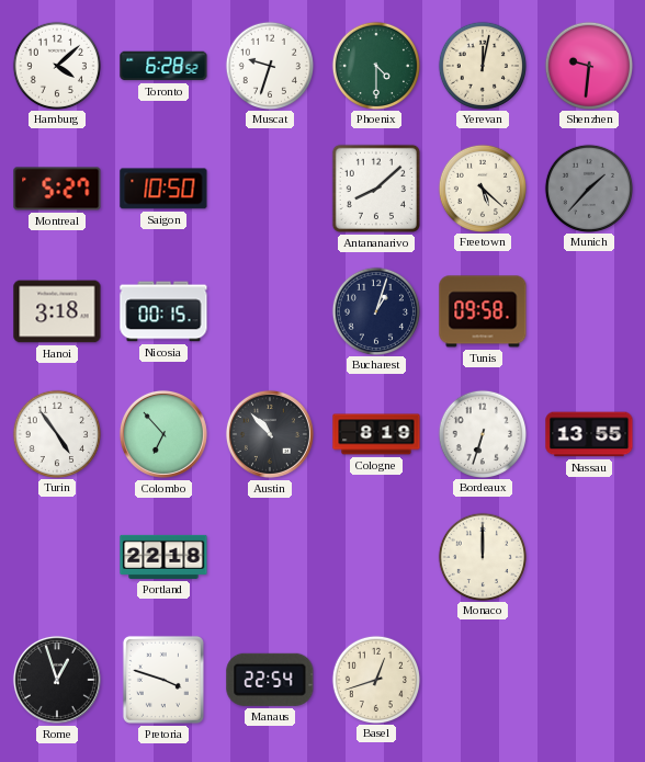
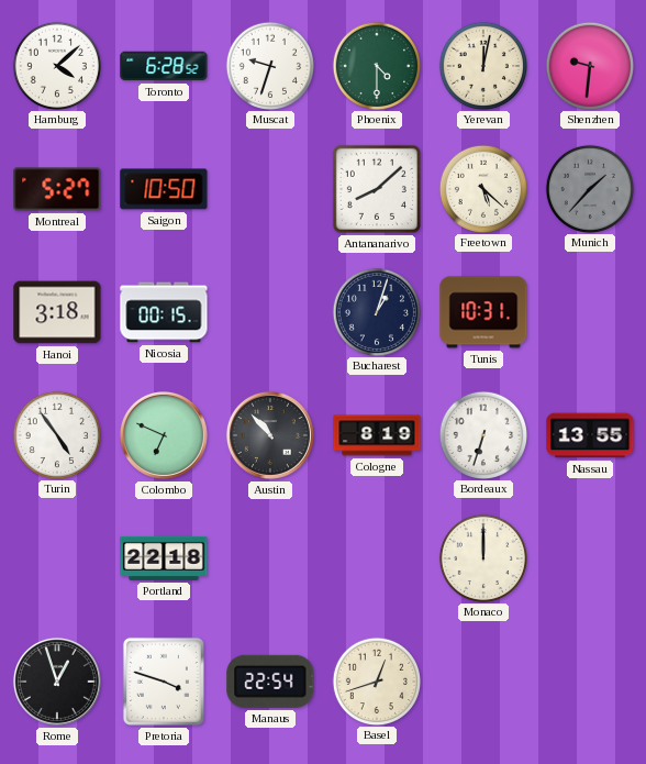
Tunis: 09:58 -> 10:31
Colombo: 6:53 -> 6:49
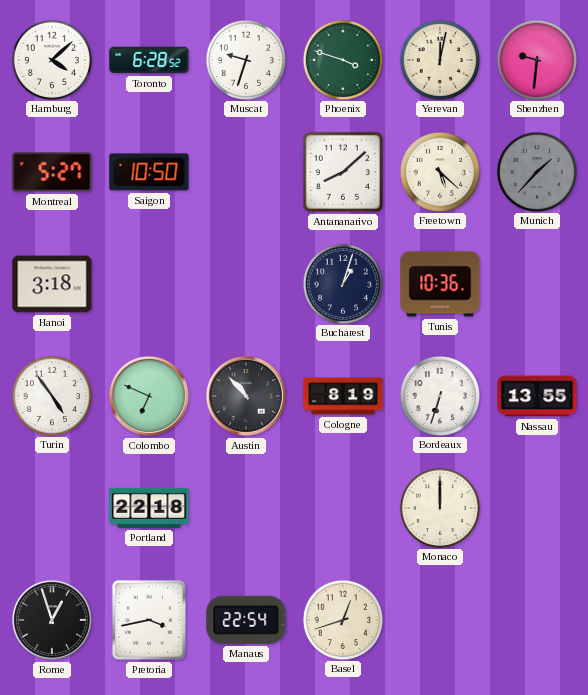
Phoenix: 4:30 -> 3:48
Nicosia: 00:15 -> none
Tunis: 10:31 -> 10:36
Pretoria: 3:48 -> 3:43
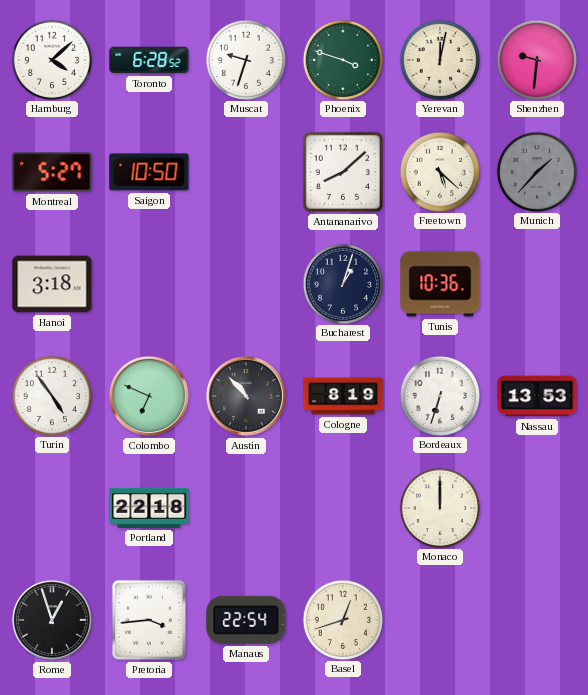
Nassau: 13:55 -> 13:53
Pretoria: 3:43 -> 3:44
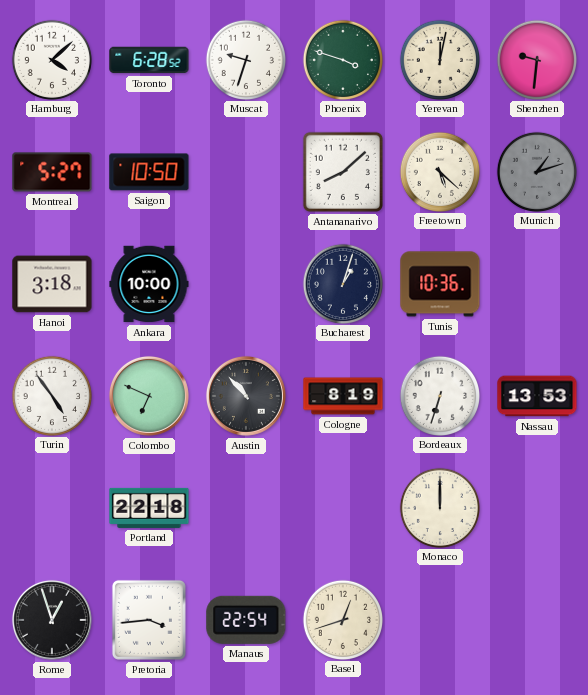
Munich: 1:37 -> 1:12
Ankara: none -> 10:00
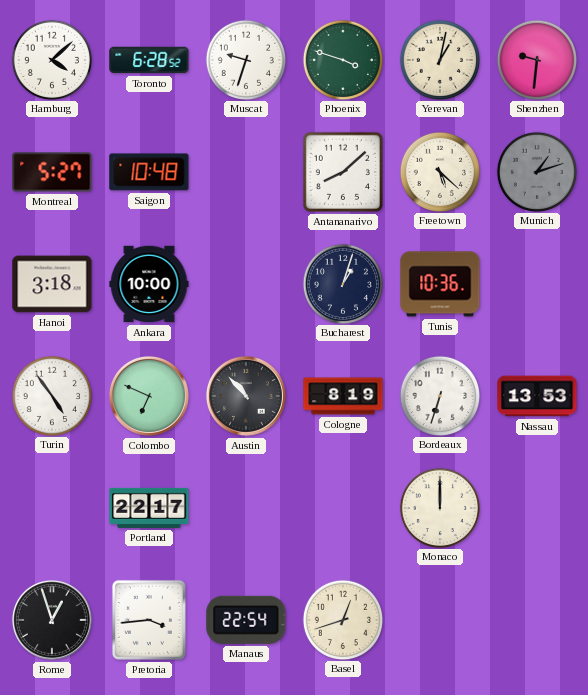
Yerevan: 12:02 -> 1:02
Saigon: 10:50 -> 10:48
Portland: 22:18 -> 22:17
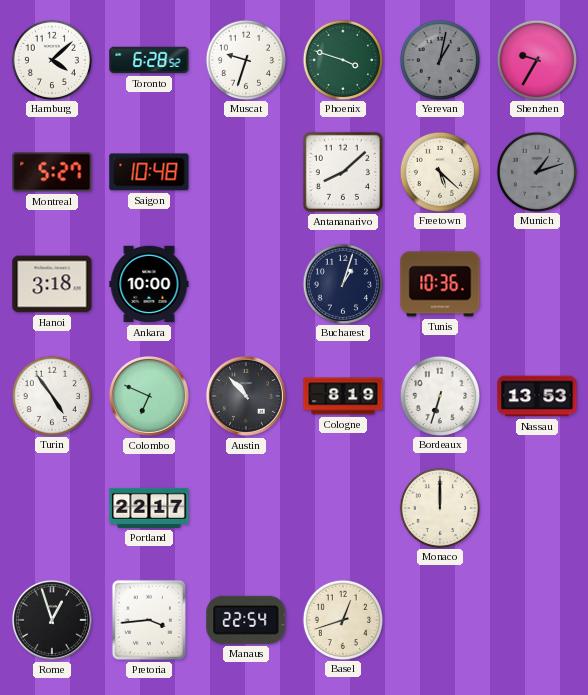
Yerevan dial: cream -> grey
Shenzhen: 9:31 -> 9:35
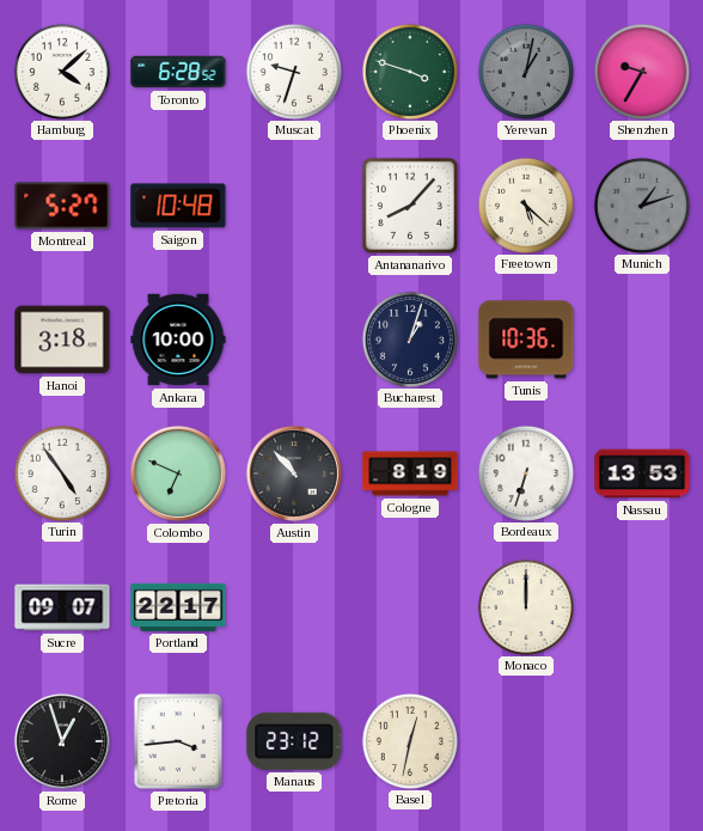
Antananarivo: 8:08 -> 8:07
Sucre: none -> 09:07
Manaus: 22:54 -> 23:12
Basel: 12:42 -> 12:32
